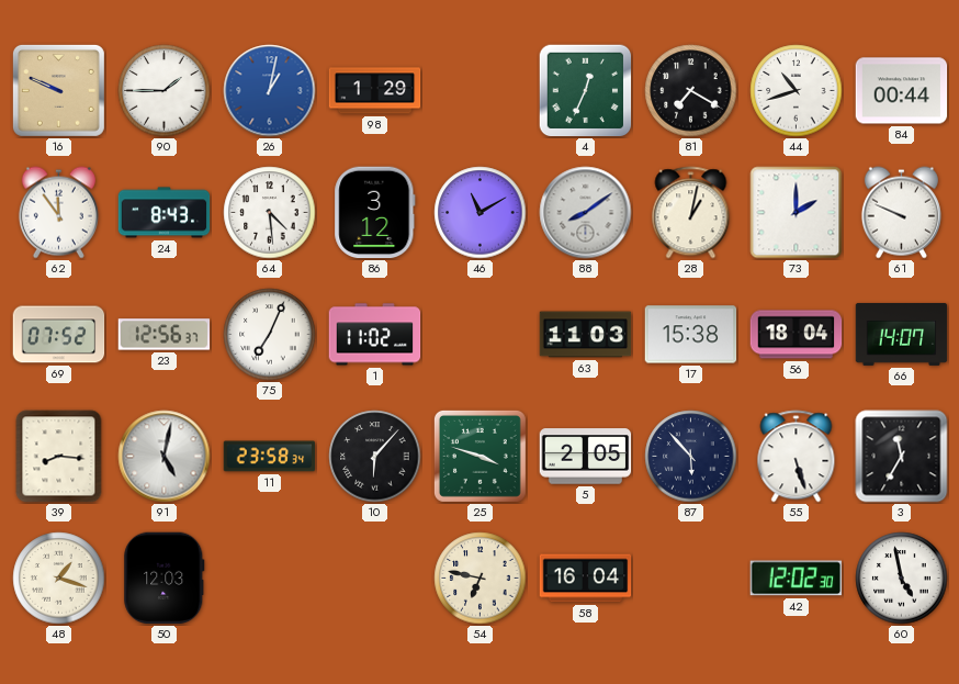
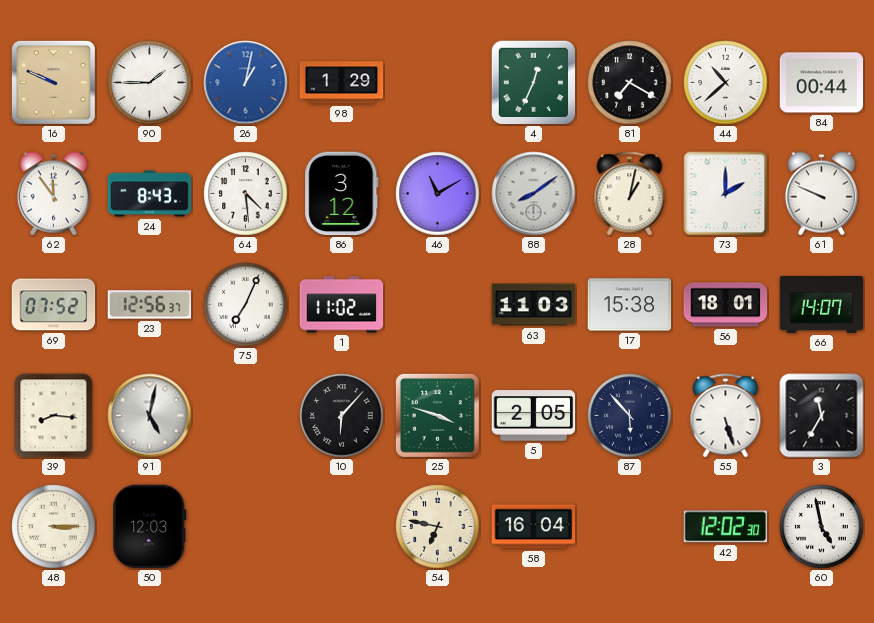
44: 10:42 -> 10:38
56: 18:04 -> 18:01
11: 23:58 -> none
48: 1:18 -> 3:15
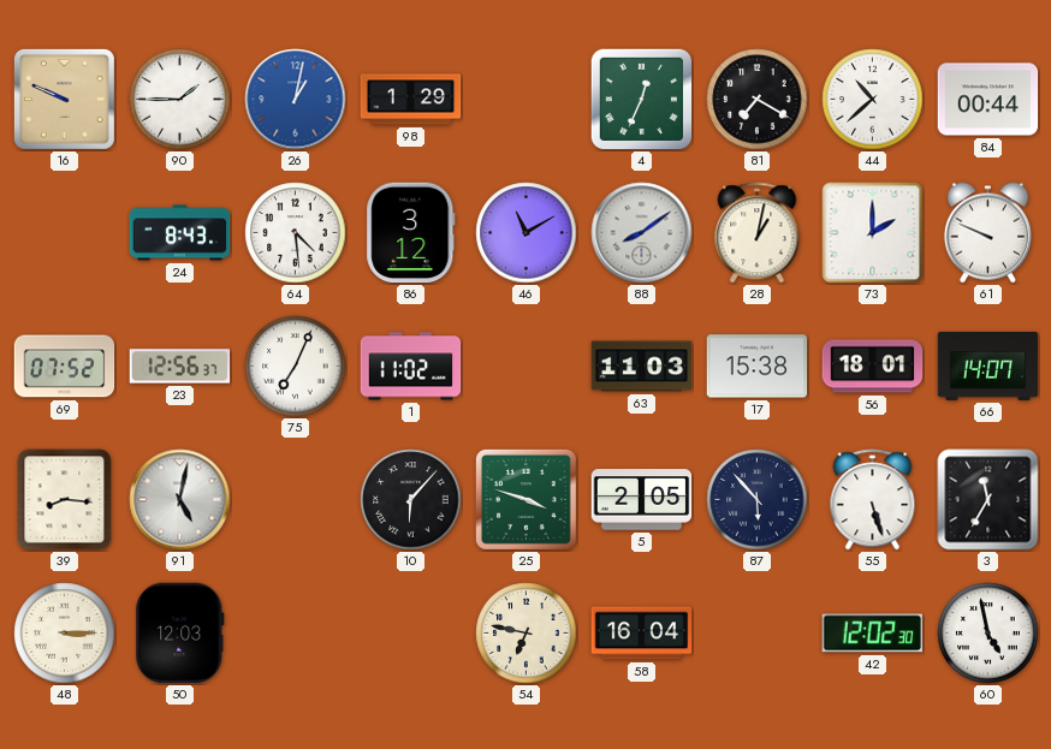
62: 11:54 -> none
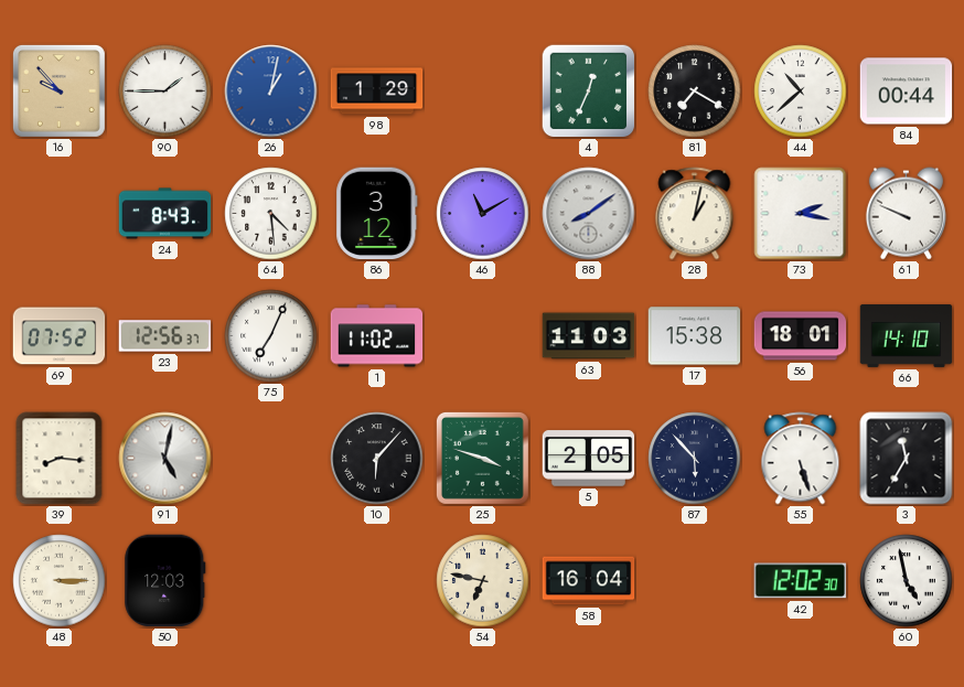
16: 9:49 -> 9:53
73: 2:00 -> 2:17
66: 14:07 -> 14:10
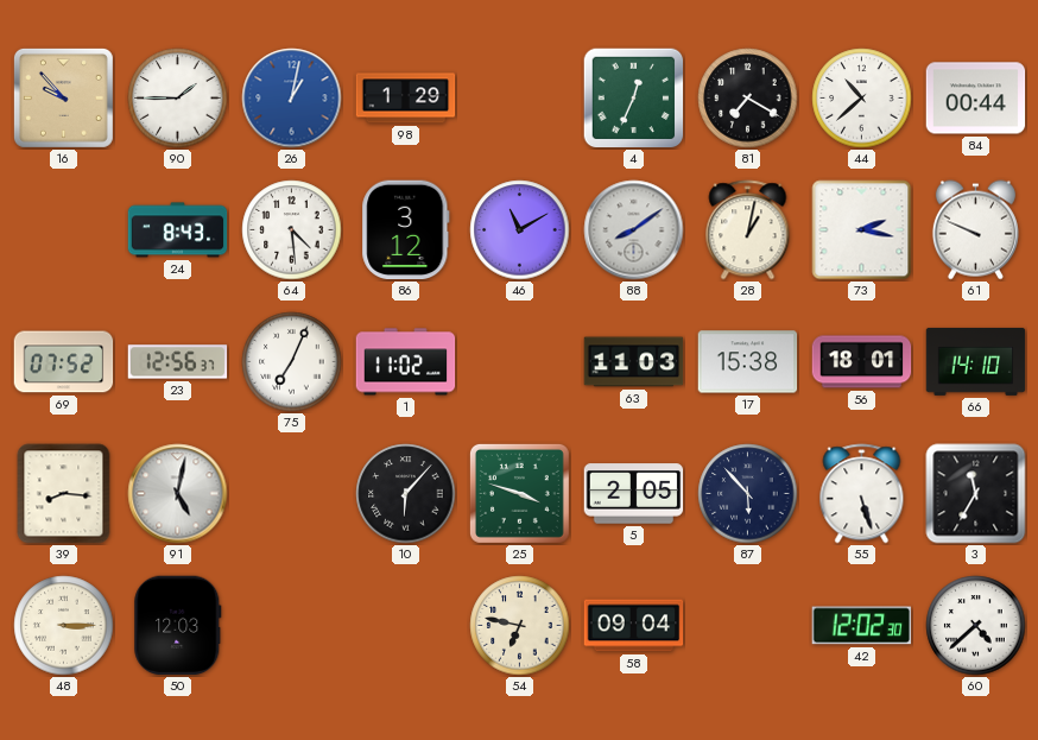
58: 16:04 -> 09:04
60: 4:58 -> 4:38
